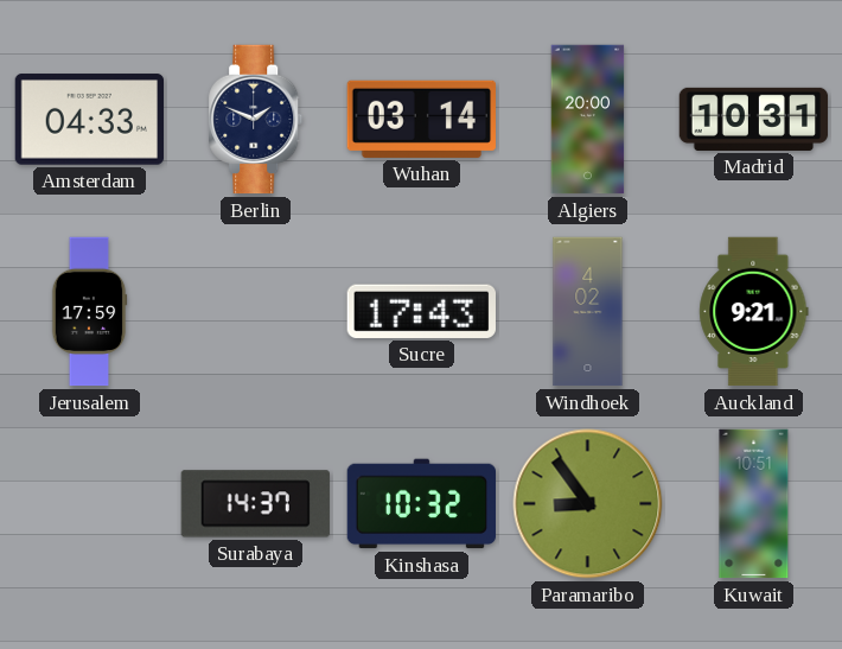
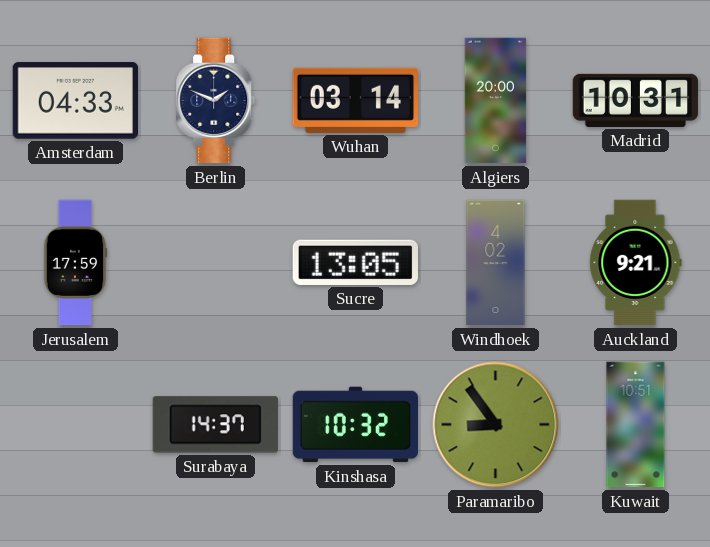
Sucre: 17:43 -> 13:05
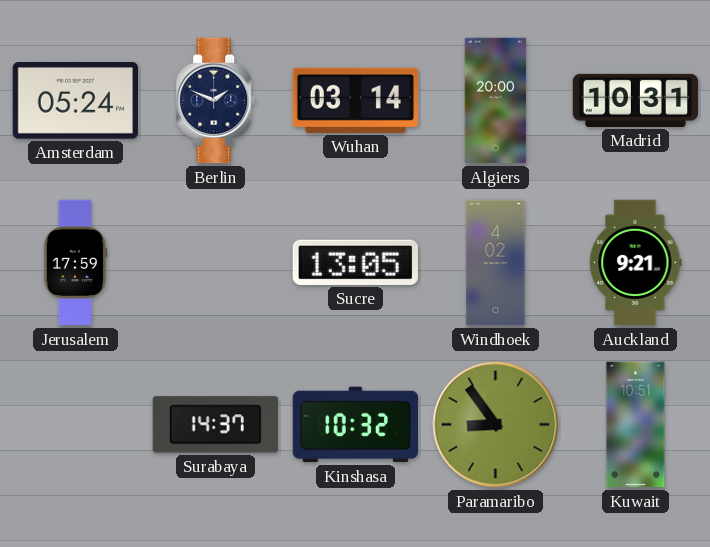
Amsterdam: 04:33 -> 05:24
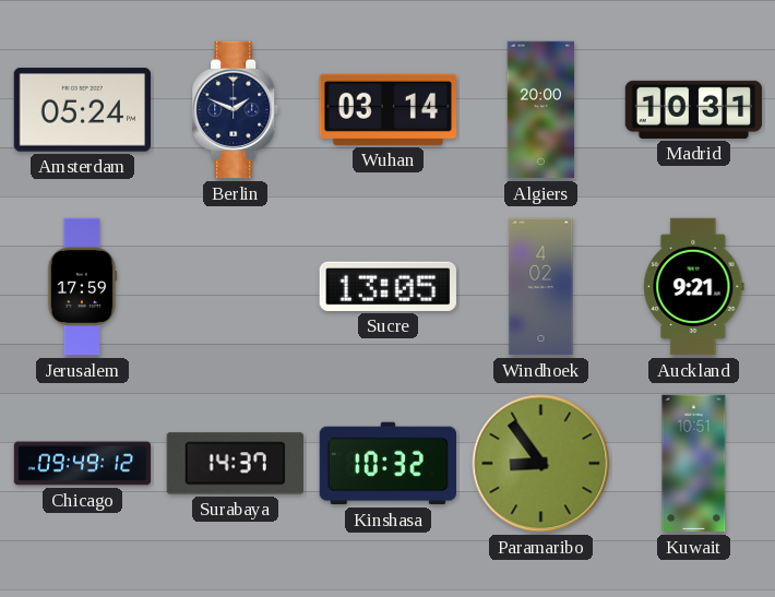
Chicago: none -> 09:49
